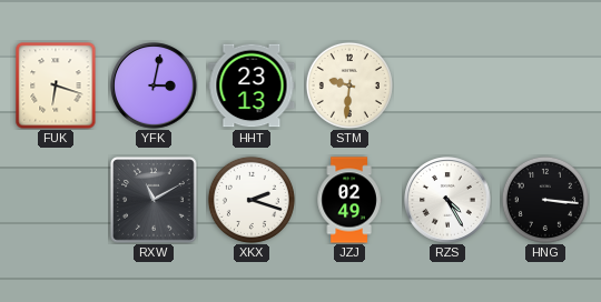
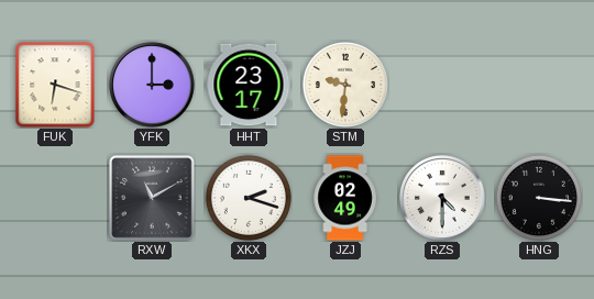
YFK: 3:02 -> 3:00
HHT: 23:13 -> 23:17
RZS: 4:25 -> 4:30
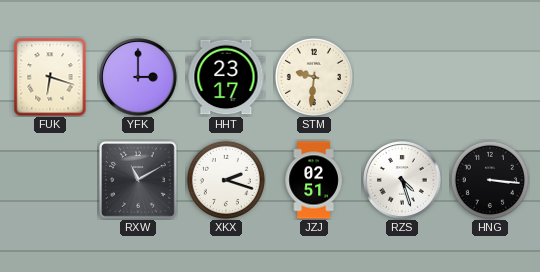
JZJ: 02:49 -> 02:51
RZS: 4:30 -> 4:27
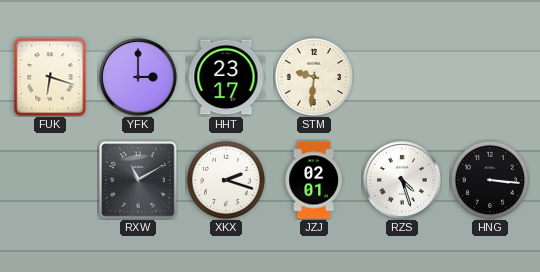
JZJ: 02:51 -> 02:01
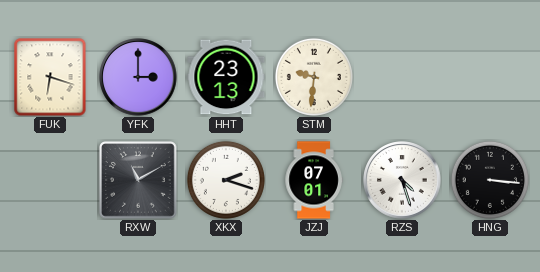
HHT: 23:17 -> 23:13
JZJ: 02:01 -> 07:01
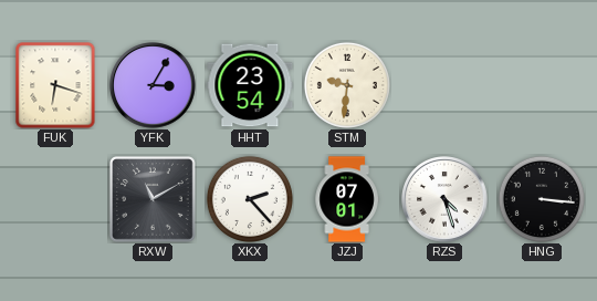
YFK: 3:00 -> 3:05
HHT: 23:13 -> 23:54
XKX: 2:18 -> 2:23
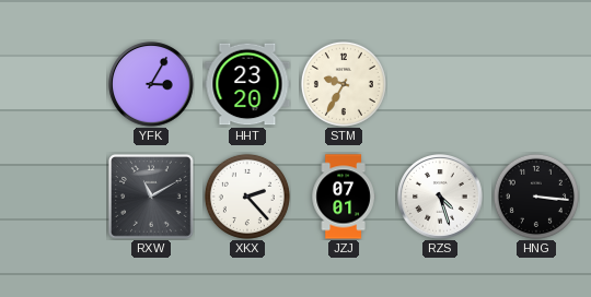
FUK: 6:18 -> none
HHT: 23:54 -> 23:20
STM: 9:31 -> 9:35
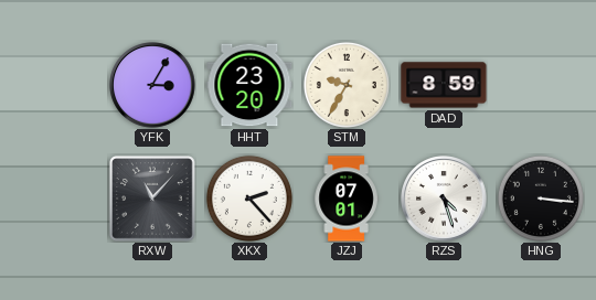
DAD: none -> 8:59
RXW: 11:10 -> 11:07
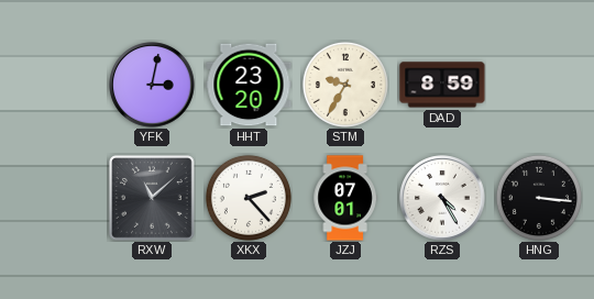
YFK: 3:05 -> 3:02
RXW: 11:07 -> 11:08
RZS: 4:27 -> 4:25
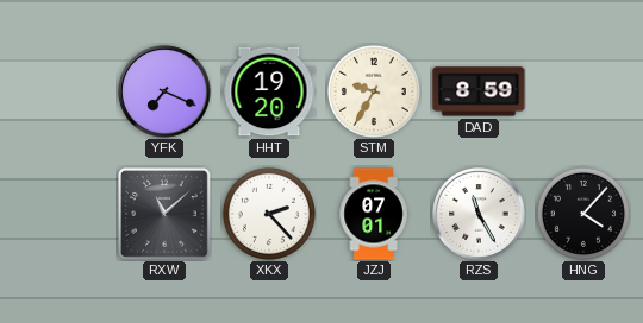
YFK: 3:02 -> 7:19
HHT: 23:20 -> 19:20
RZS: 4:25 -> 11:25
HNG: 3:16 -> 4:07
